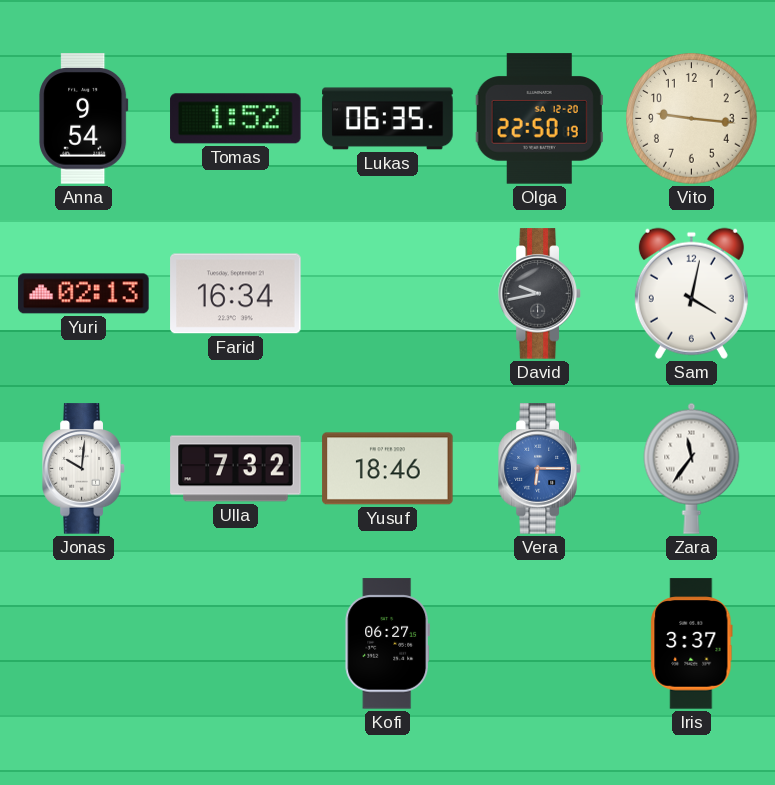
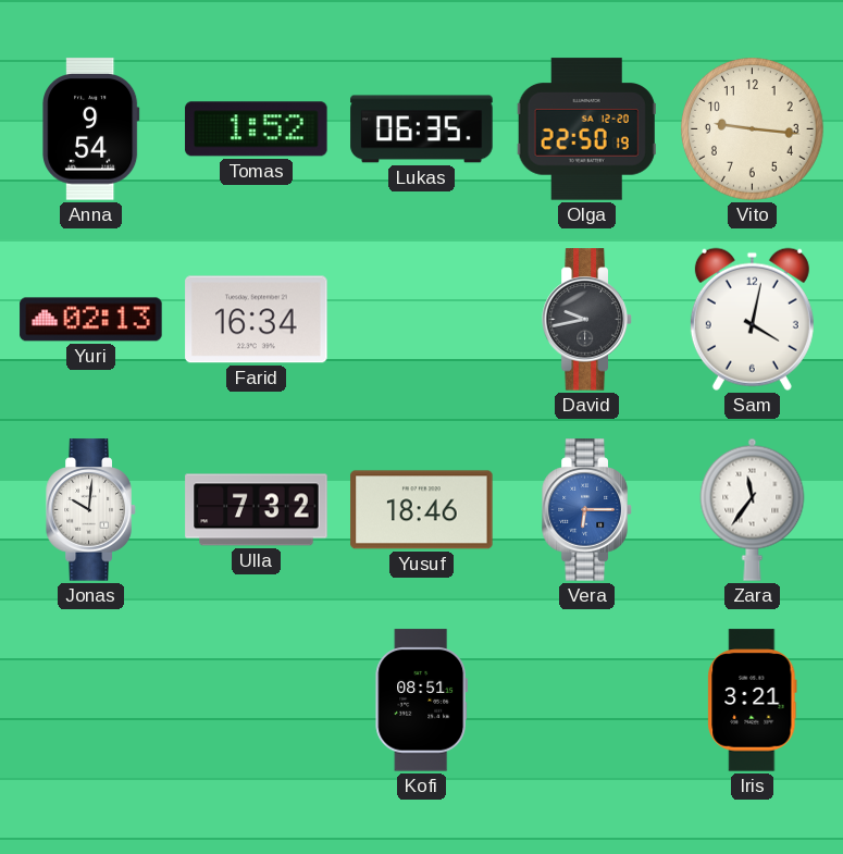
Kofi: 06:27 -> 08:51
Iris: 3:37 -> 3:21
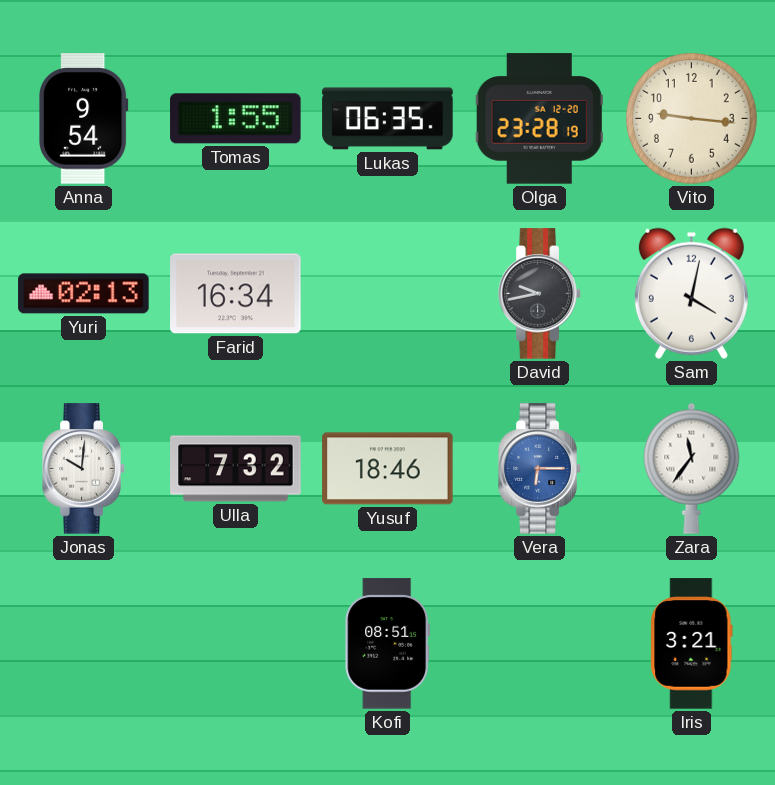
Tomas: 1:52 -> 1:55
Olga: 22:50 -> 23:28
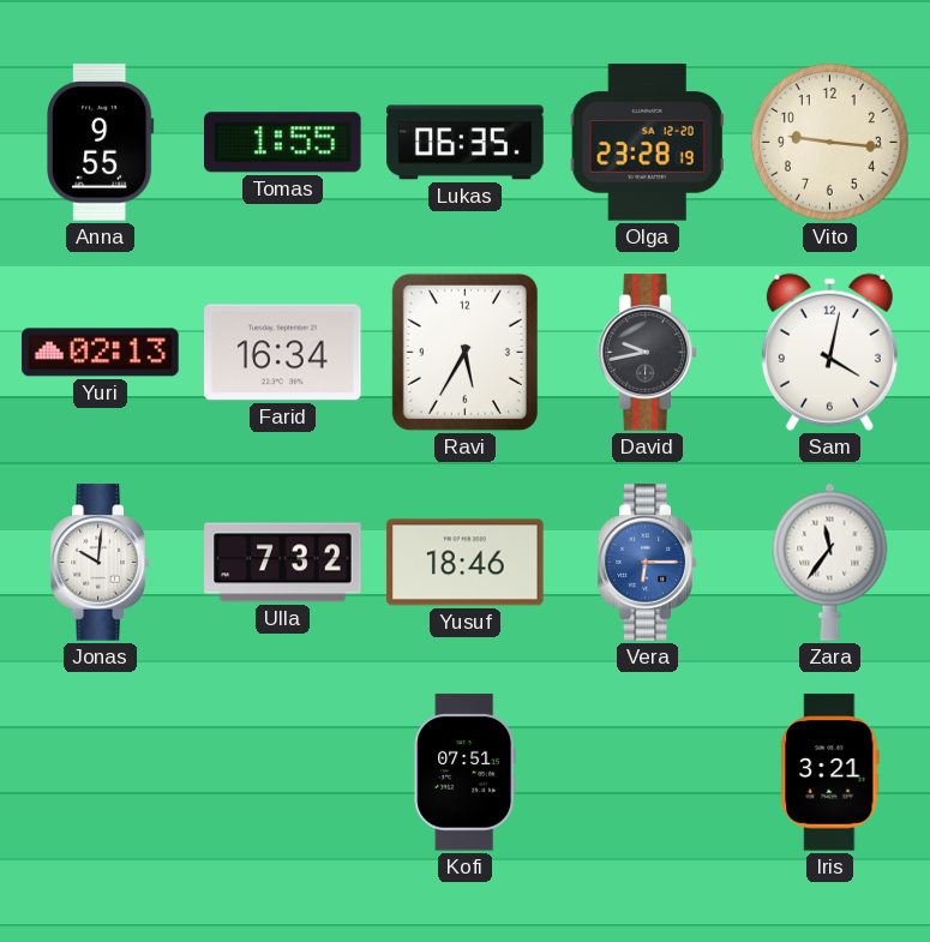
Anna: 9:54 -> 9:55
Ravi: none -> 5:35
Kofi: 08:51 -> 07:51
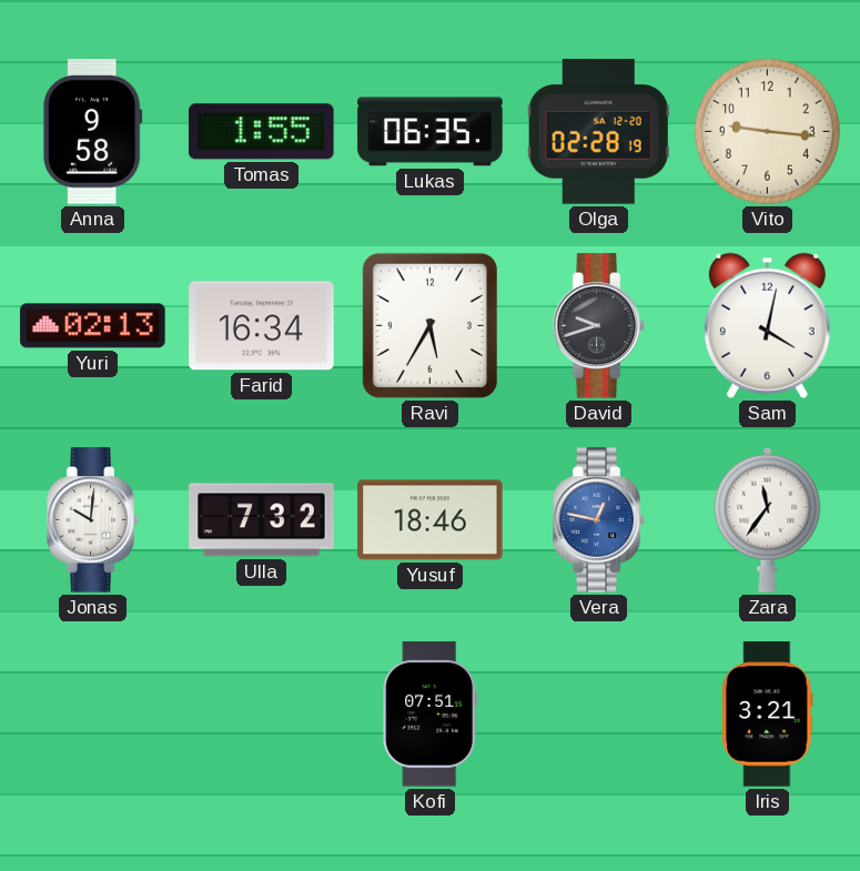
Anna: 9:55 -> 9:58
Olga: 23:28 -> 02:28
David: 9:43 -> 9:42
Vera: 6:15 -> 12:47
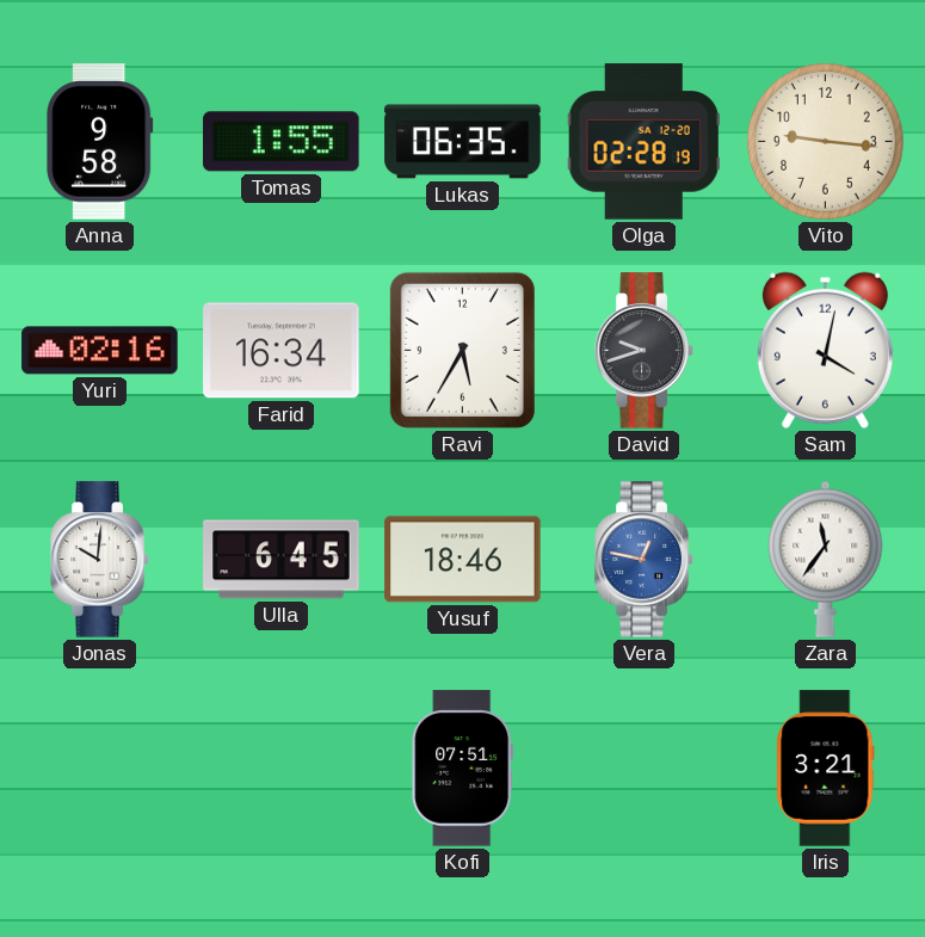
Yuri: 02:13 -> 02:16
Ulla: 7:32 -> 6:45
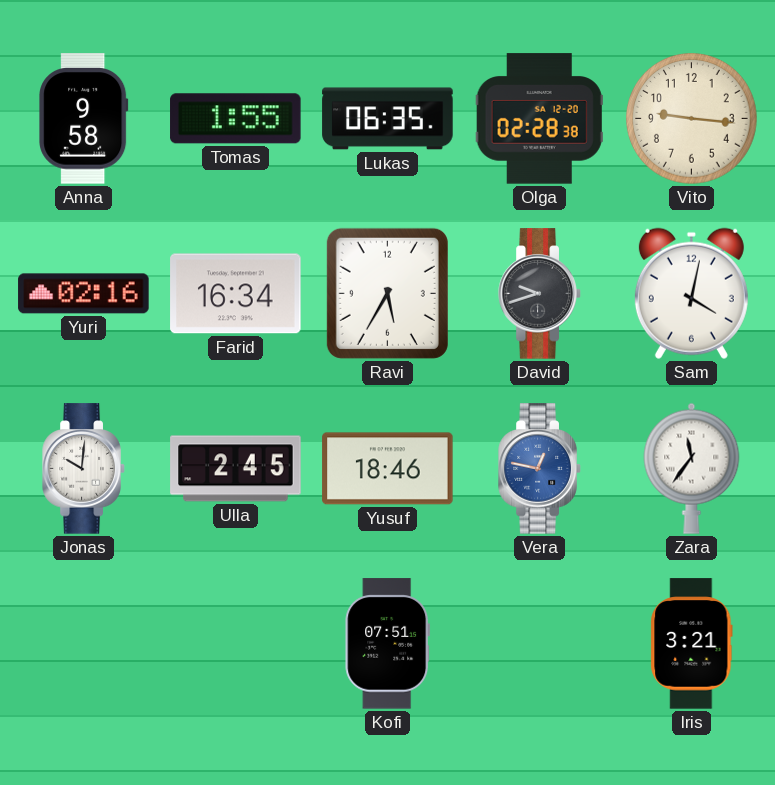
Olga: 02:28:19 -> 02:28:38
Ulla: 6:45 -> 2:45
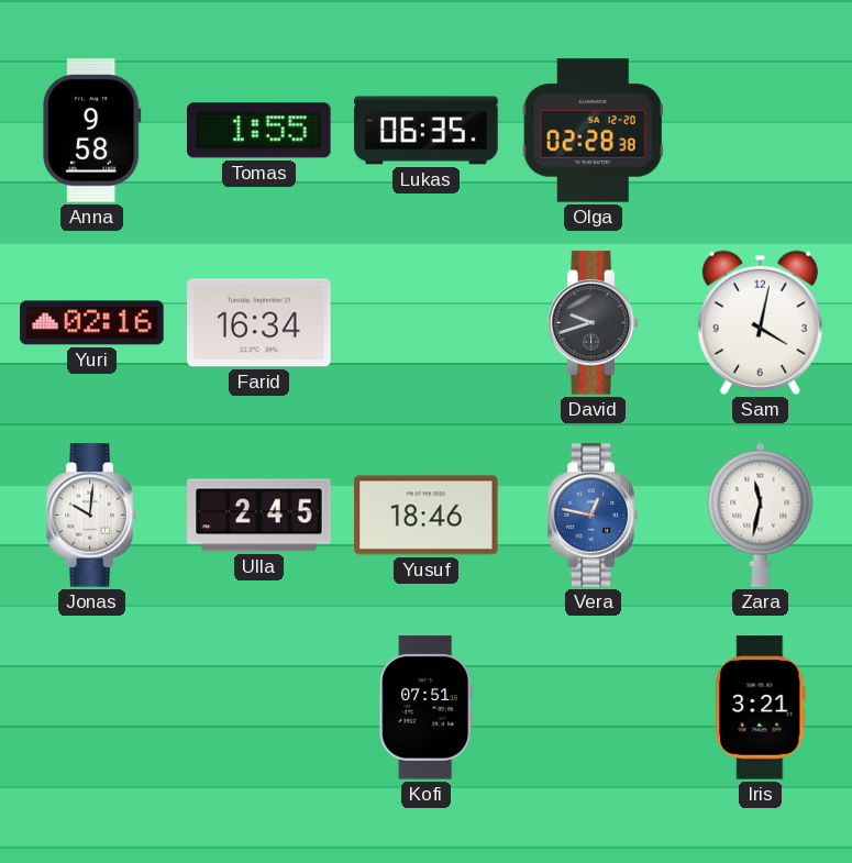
Vito: 9:16 -> none
Ravi: 5:35 -> none
Zara: 11:36 -> 11:32
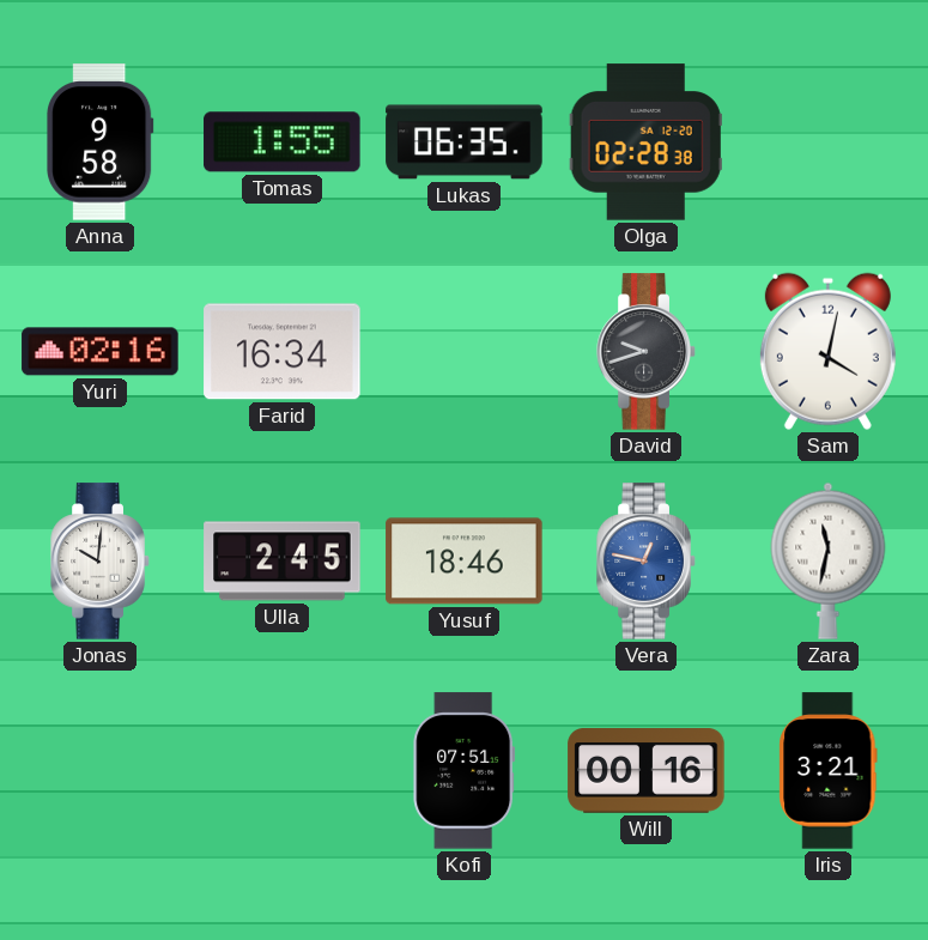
Will: none -> 00:16
